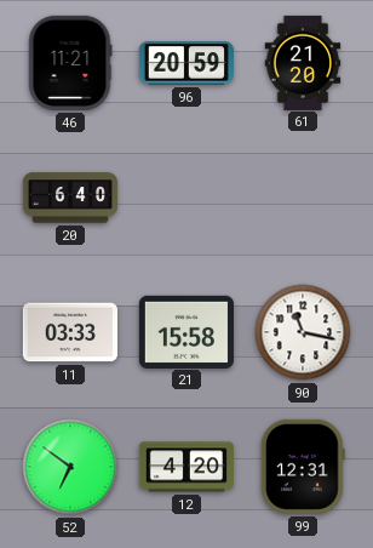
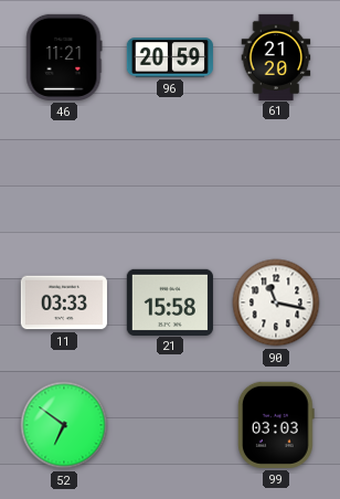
20: 6:40 -> none
12: 4:20 -> none
99: 12:31 -> 03:03
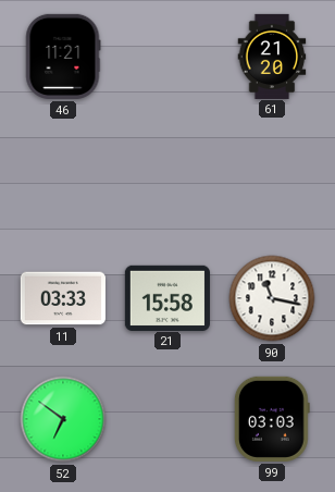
96: 20:59 -> none
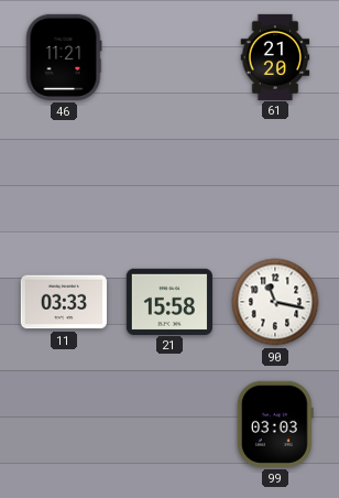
52: 6:51 -> none
